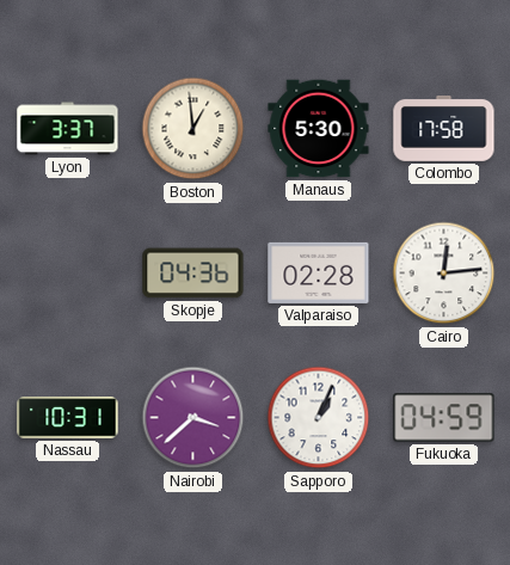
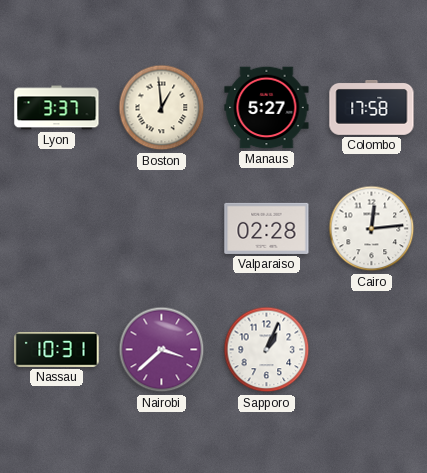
Manaus: 5:30 -> 5:27
Skopje: 04:36 -> none
Fukuoka: 04:59 -> none
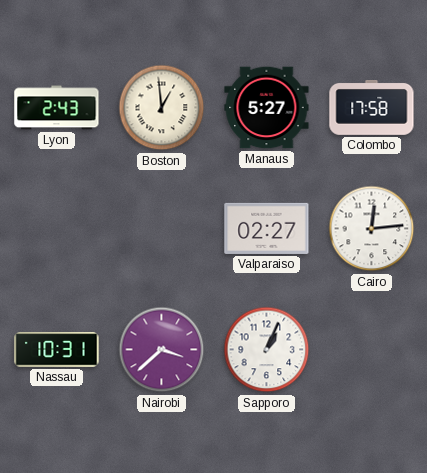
Lyon: 3:37 -> 2:43
Valparaiso: 02:28 -> 02:27
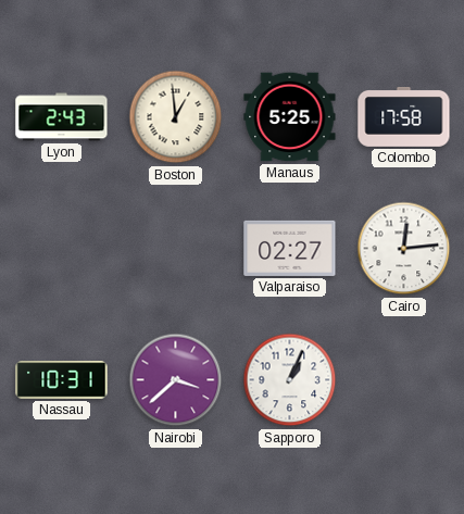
Manaus: 5:27 -> 5:25
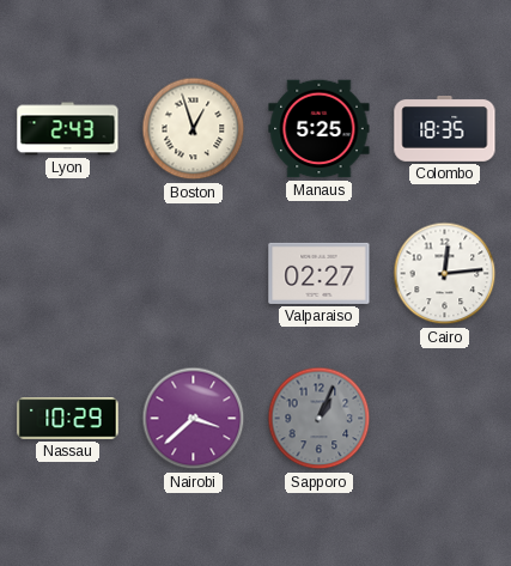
Boston: 12:59 -> 12:57
Colombo: 17:58 -> 18:35
Nassau: 10:31 -> 10:29
Sapporo dial: white -> grey
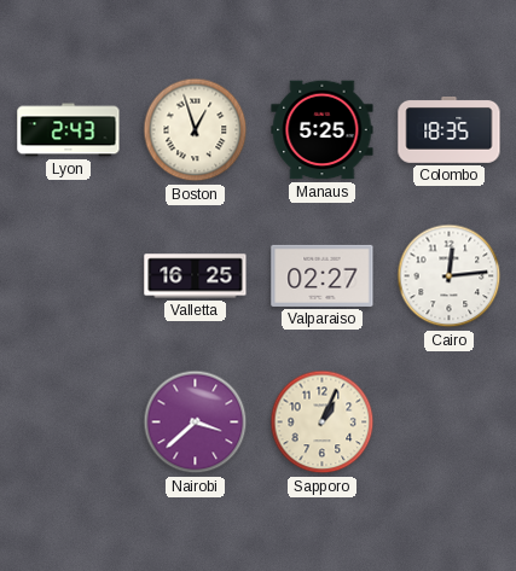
Valletta: none -> 16:25
Nassau: 10:29 -> none
Sapporo dial: grey -> cream
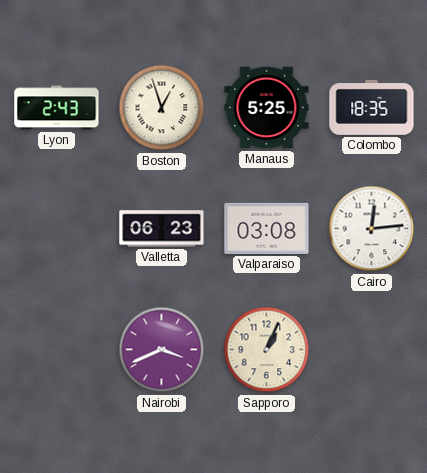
Valletta: 16:25 -> 06:23
Valparaiso: 02:27 -> 03:08
Nairobi: 3:38 -> 3:41
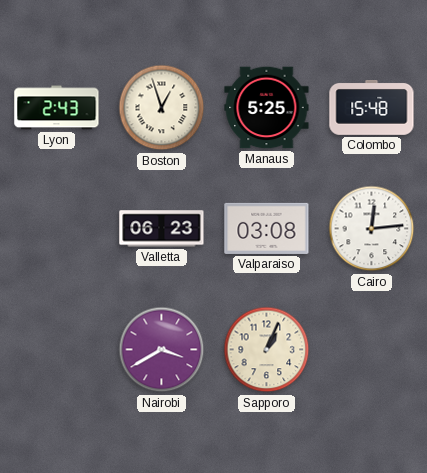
Colombo: 18:35 -> 15:48
Nairobi: 3:41 -> 3:40
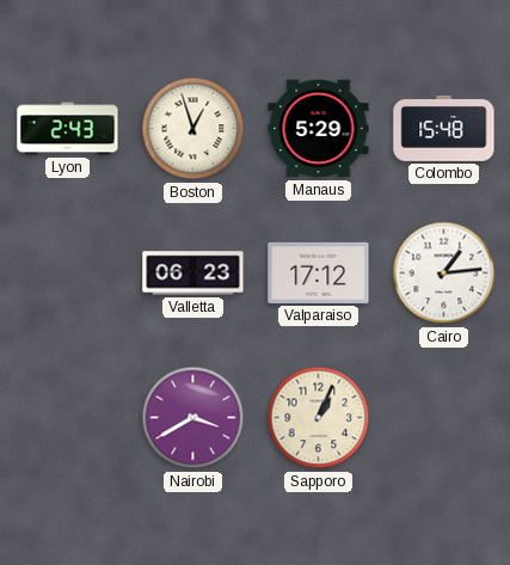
Manaus: 5:25 -> 5:29
Valparaiso: 03:08 -> 17:12
Cairo: 12:14 -> 1:14
